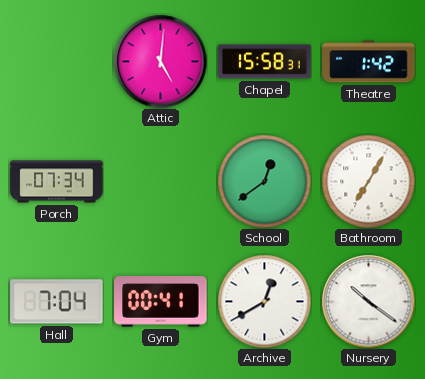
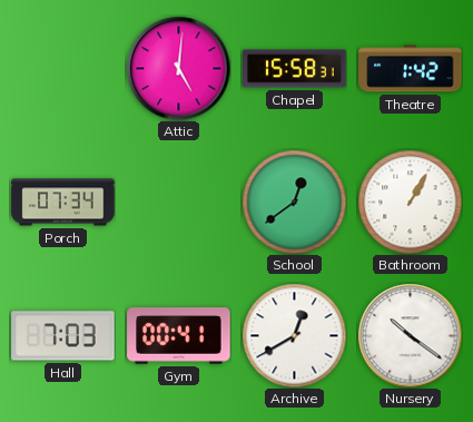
Bathroom: 7:05 -> 1:05
Hall: 7:04 -> 7:03
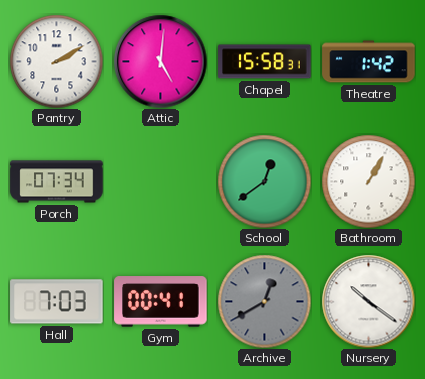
Pantry: none -> 2:10
Archive dial: white -> grey
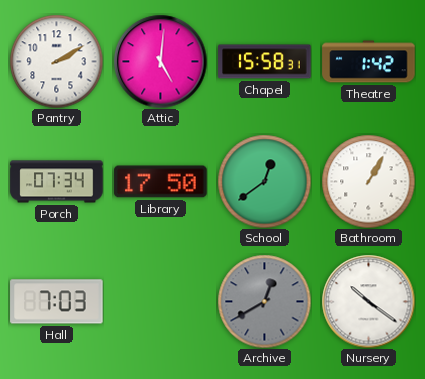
Library: none -> 17:50
Gym: 00:41 -> none
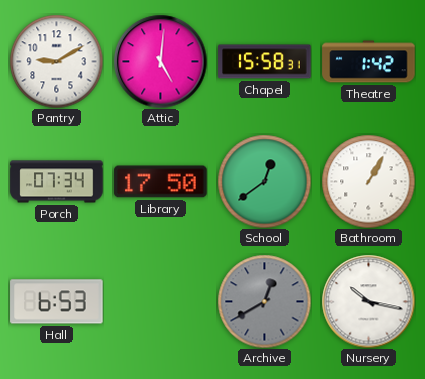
Pantry: 2:10 -> 9:10
Hall: 7:03 -> 6:53
Nursery: 10:21 -> 10:17
